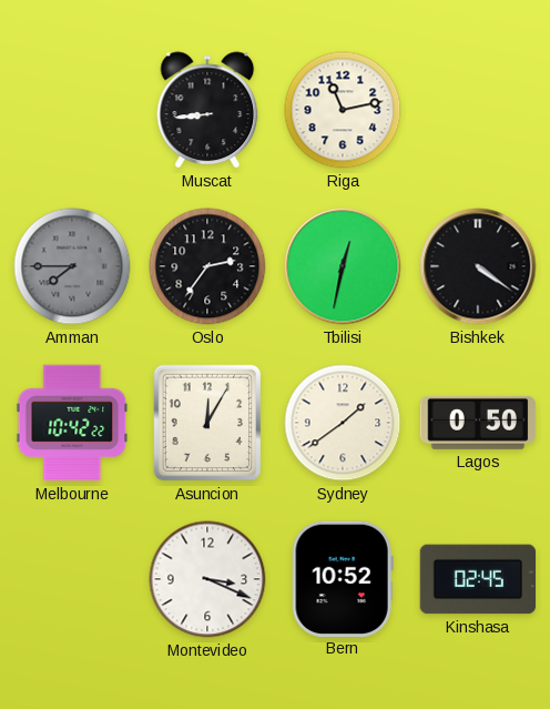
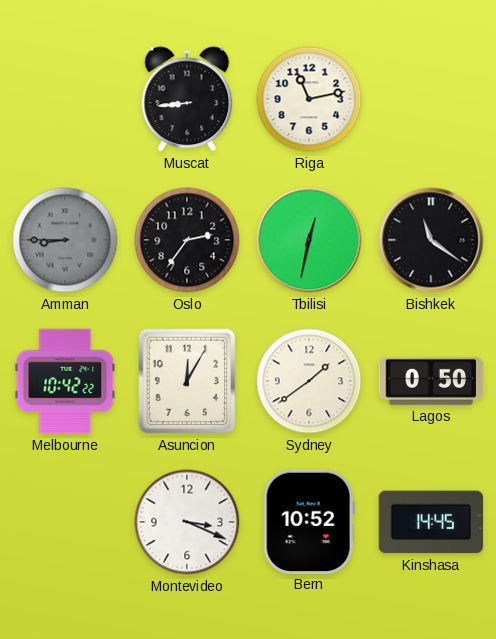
Amman: 7:45 -> 8:45
Bishkek: 4:21 -> 11:21
Kinshasa: 02:45 -> 14:45
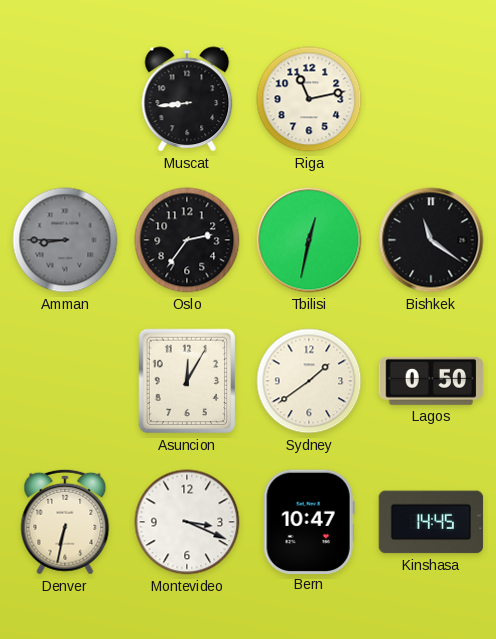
Melbourne: 10:42 -> none
Denver: none -> 6:32
Bern: 10:52 -> 10:47
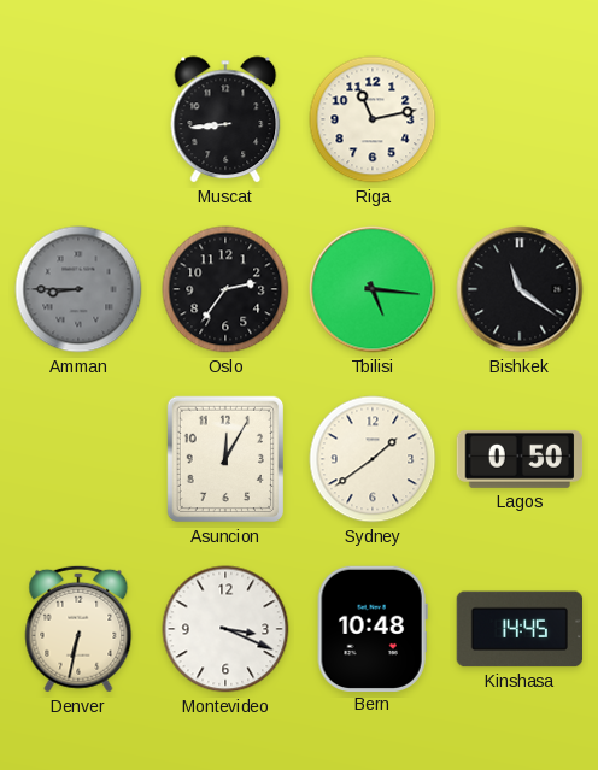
Tbilisi: 12:32 -> 5:16
Bern: 10:47 -> 10:48
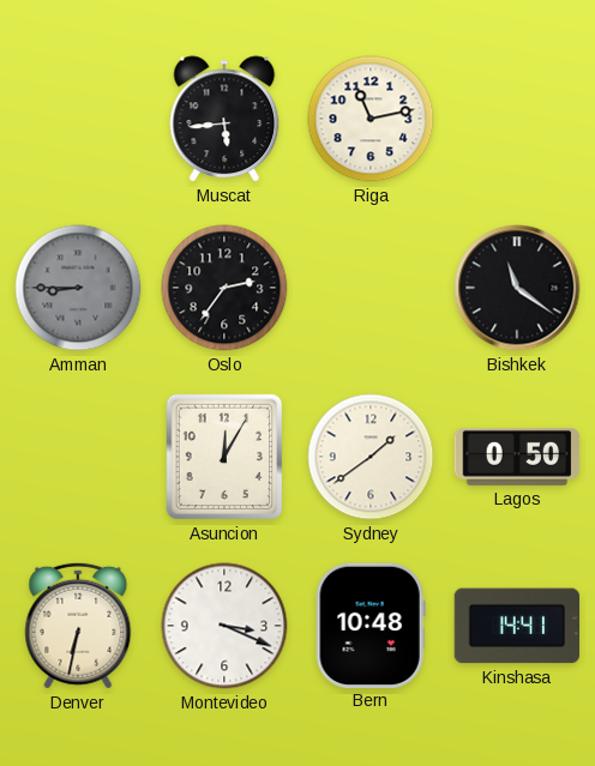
Muscat: 8:44 -> 5:44
Tbilisi: 5:16 -> none
Kinshasa: 14:45 -> 14:41
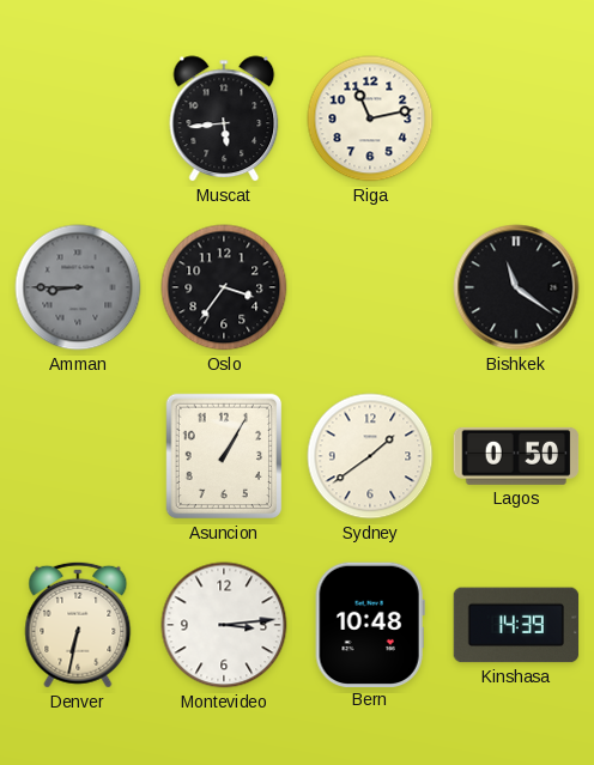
Oslo: 2:36 -> 3:36
Asuncion: 12:05 -> 1:05
Montevideo: 3:19 -> 3:14
Kinshasa: 14:41 -> 14:39
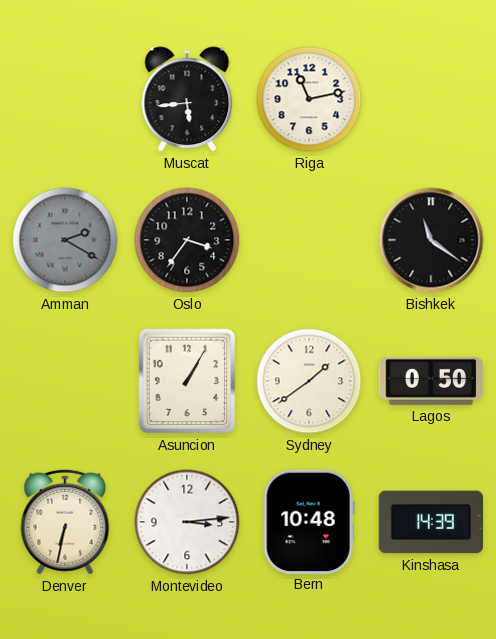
Amman: 8:45 -> 2:20
